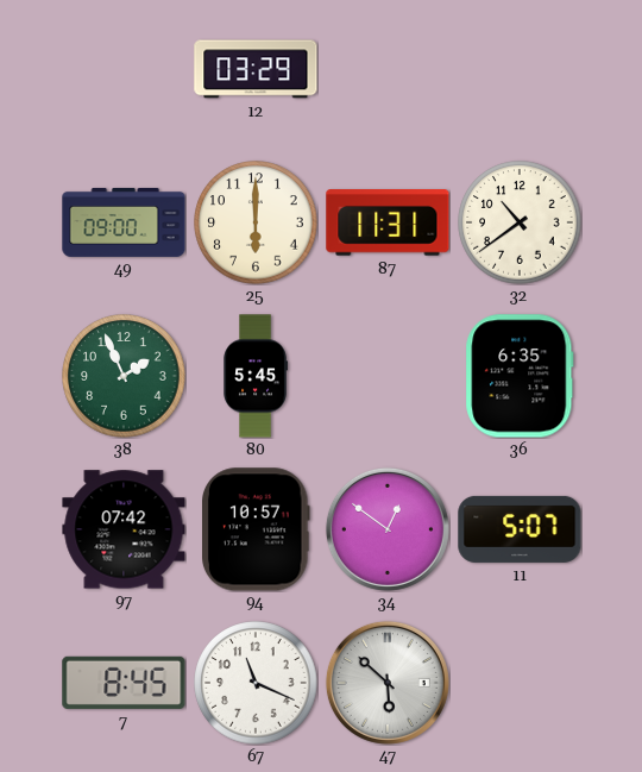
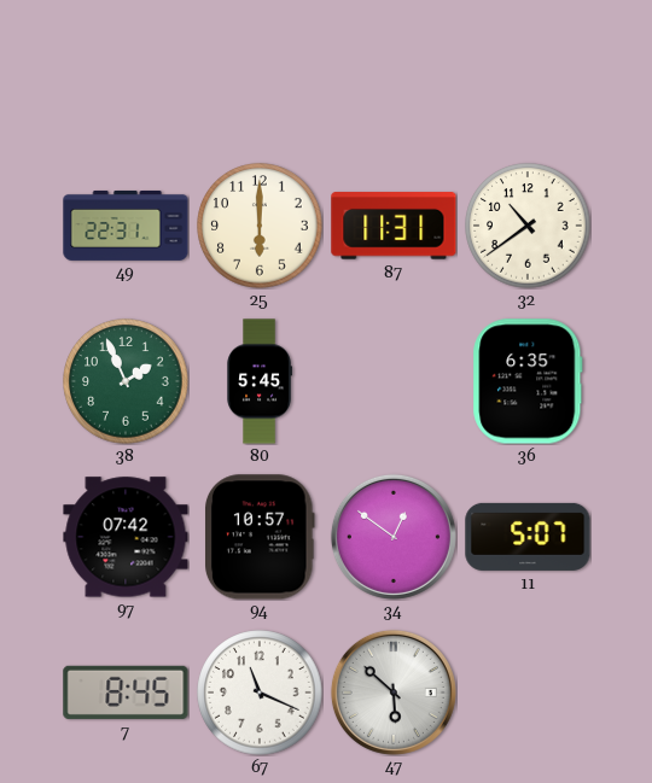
12: 03:29 -> none
49: 09:00 -> 22:31
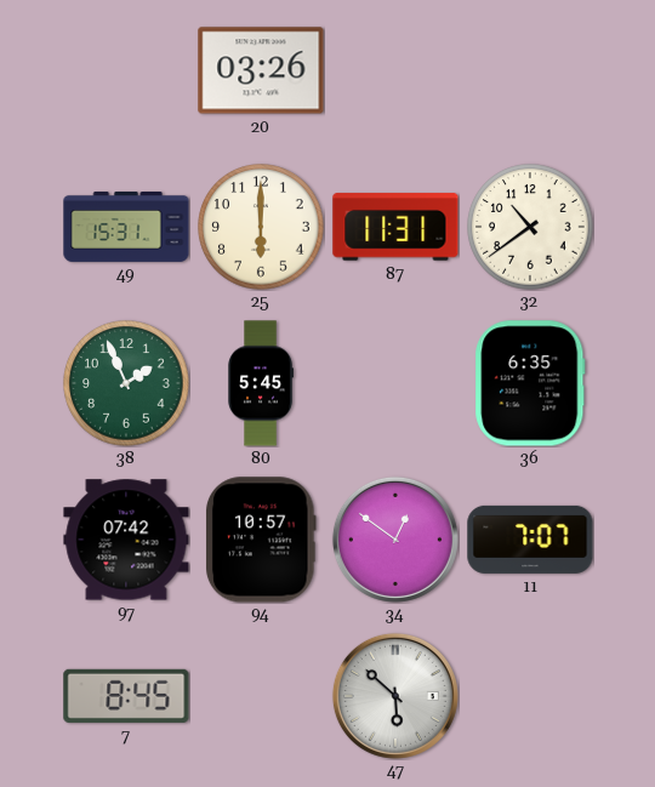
20: none -> 03:26
49: 22:31 -> 15:31
11: 5:07 -> 7:07
67: 11:19 -> none
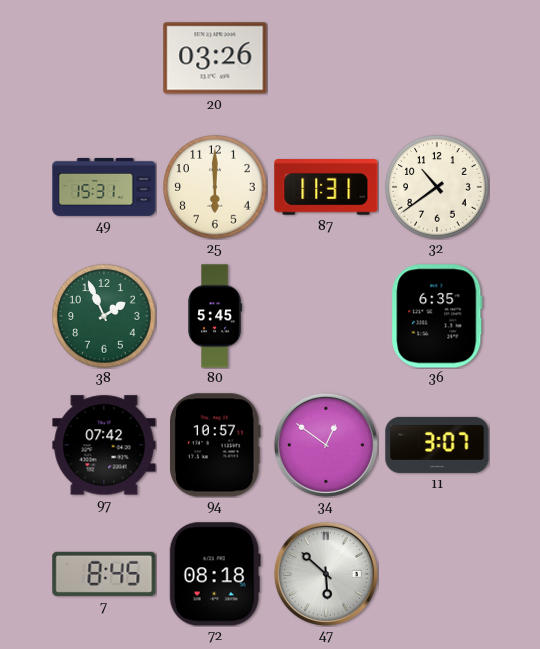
11: 7:07 -> 3:07
72: none -> 08:18
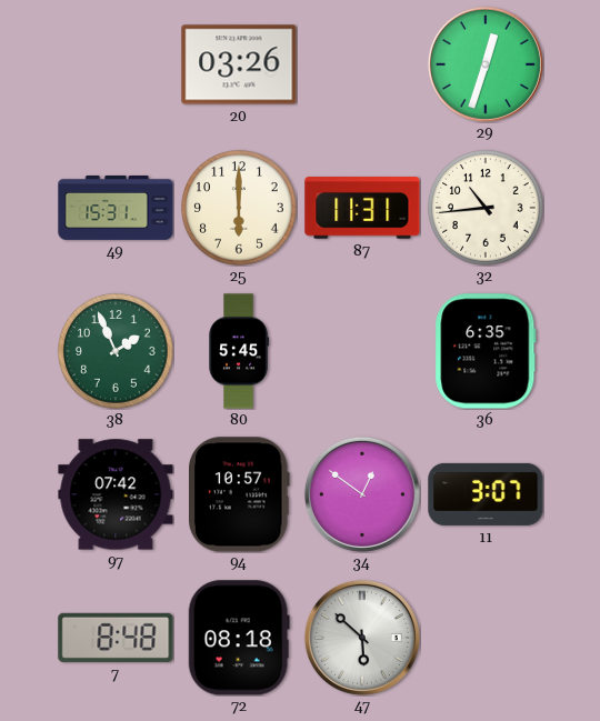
29: none -> 12:33
32: 10:39 -> 10:44
7: 8:45 -> 8:48
